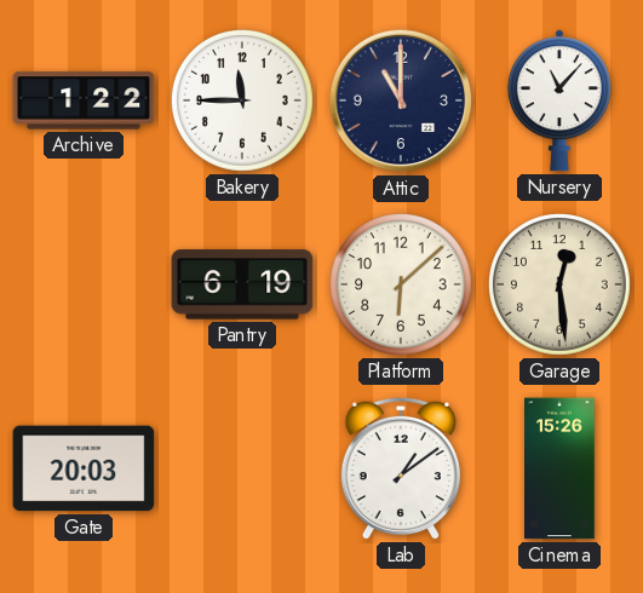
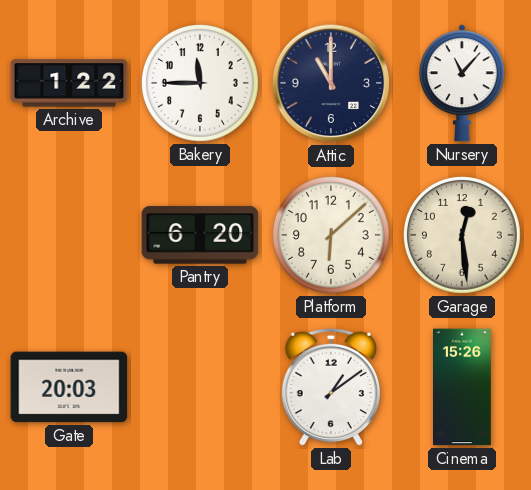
Pantry: 6:19 -> 6:20
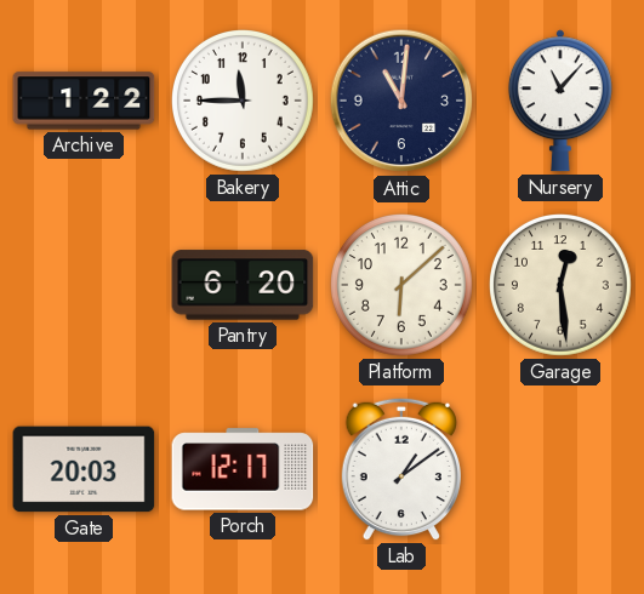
Attic: 11:00 -> 11:01
Porch: none -> 12:17
Cinema: 15:26 -> none
